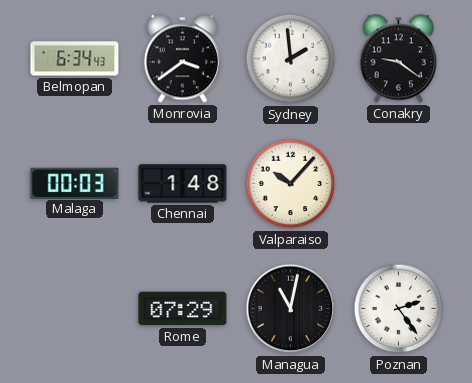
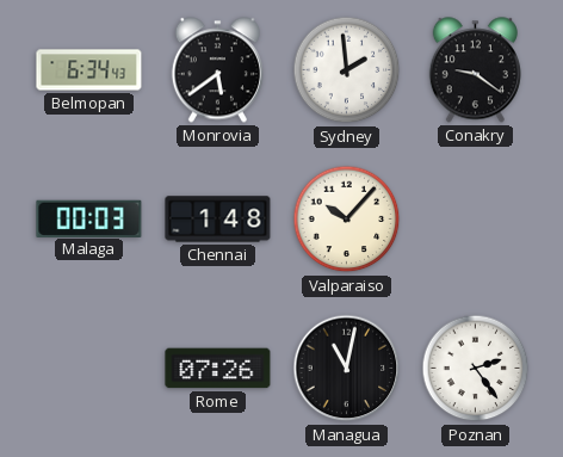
Monrovia: 3:39 -> 5:39
Rome: 07:29 -> 07:26
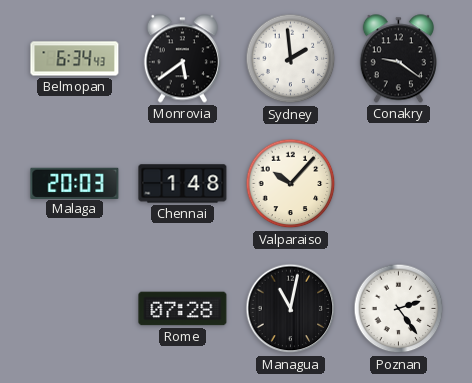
Malaga: 00:03 -> 20:03
Rome: 07:26 -> 07:28
